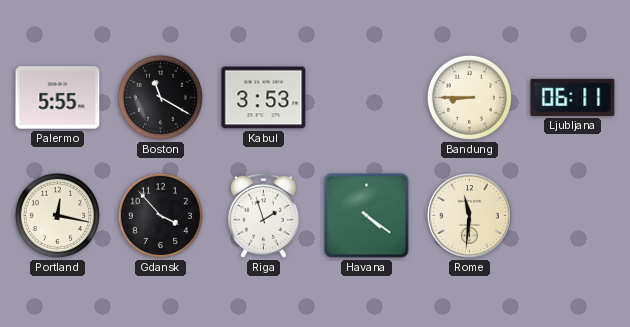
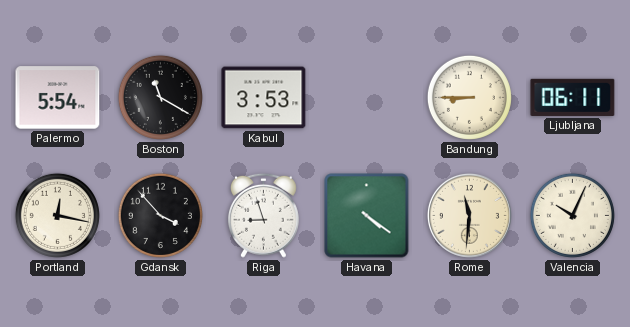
Palermo: 5:55 -> 5:54
Riga: 1:57 -> 8:57
Valencia: none -> 10:04
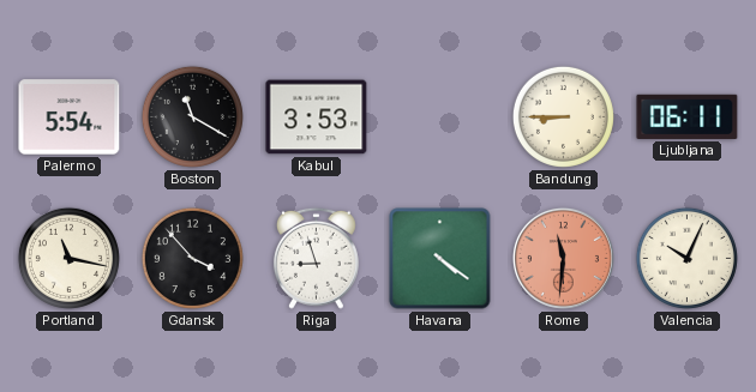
Portland: 12:17 -> 11:17
Rome dial: cream -> salmon
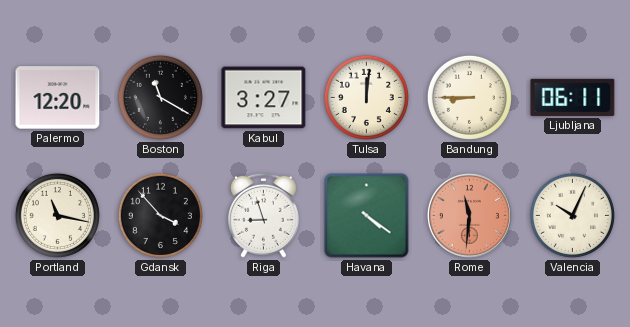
Palermo: 5:54 -> 12:20
Kabul: 3:53 -> 3:27
Tulsa: none -> 12:01
